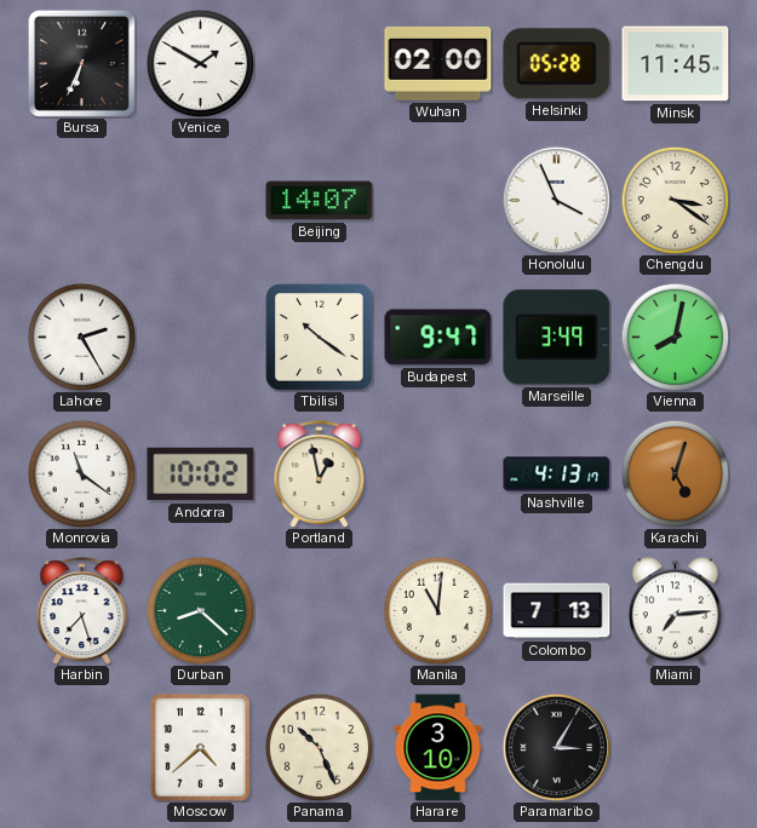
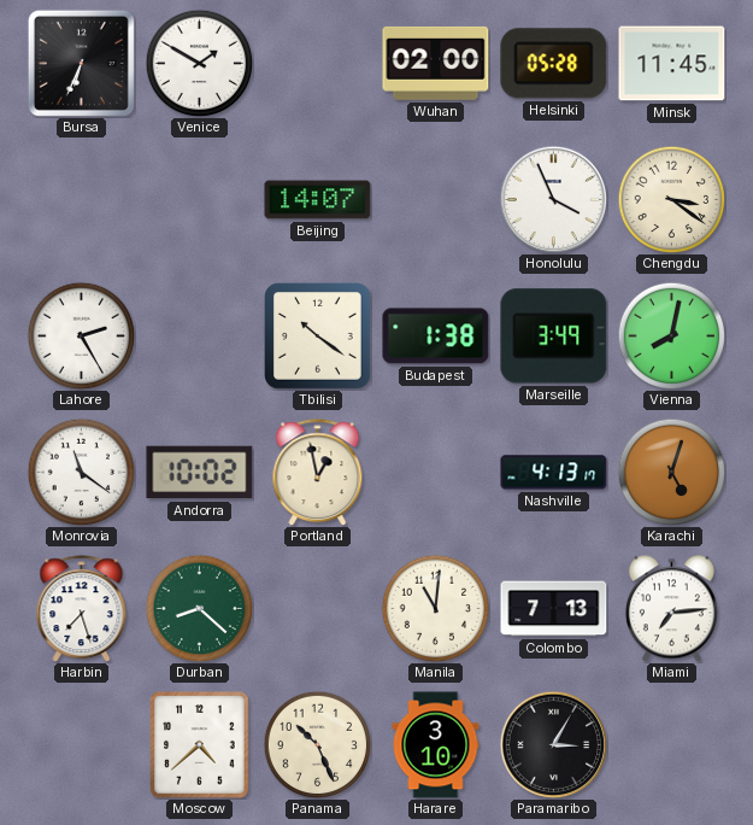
Budapest: 9:47 -> 1:38
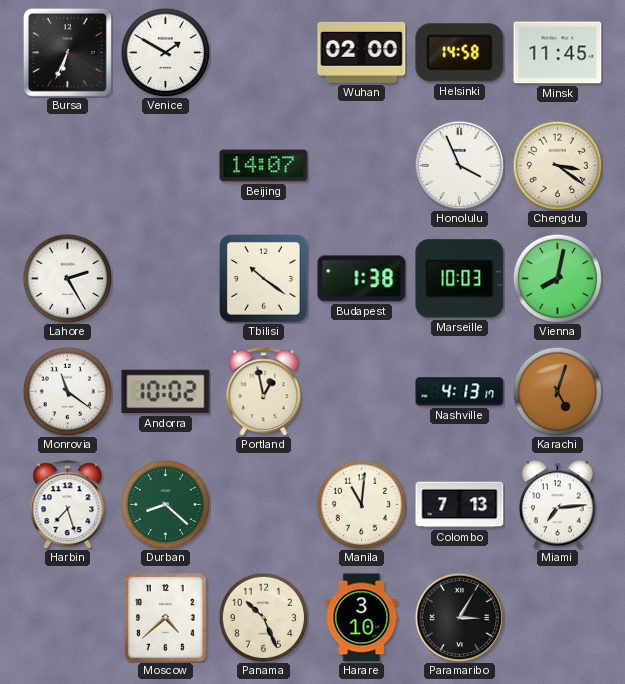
Helsinki: 05:28 -> 14:58
Marseille: 3:49 -> 10:03
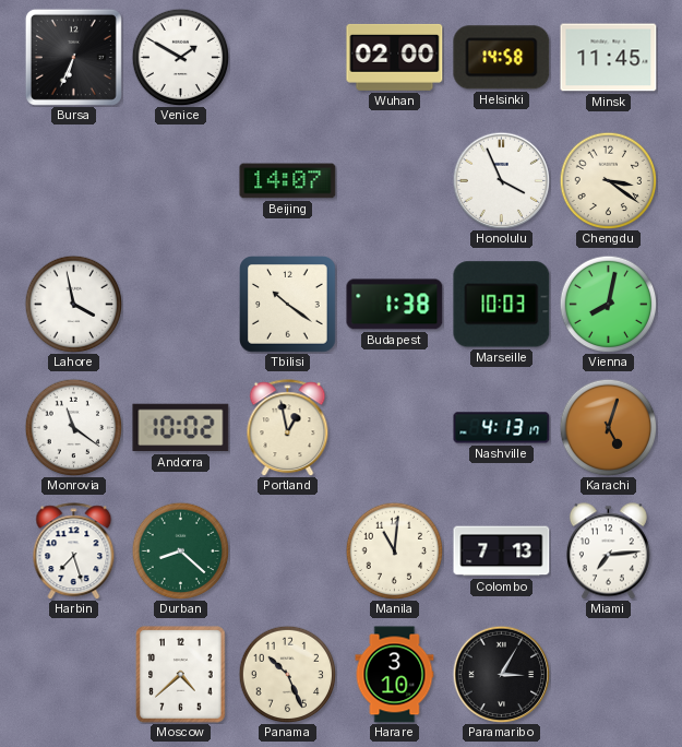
Lahore: 2:25 -> 3:58
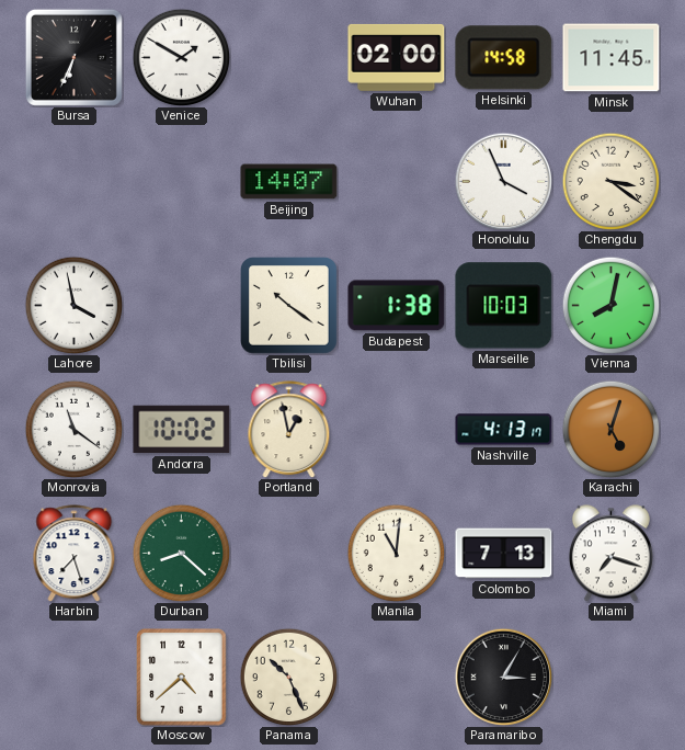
Miami: 7:14 -> 7:18
Harare: 3:10 -> none
